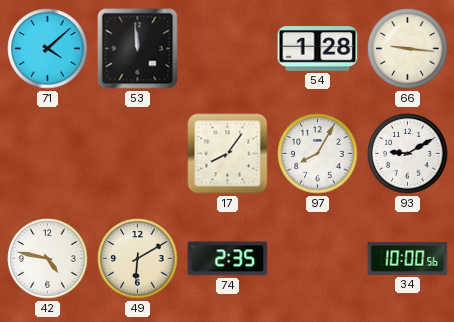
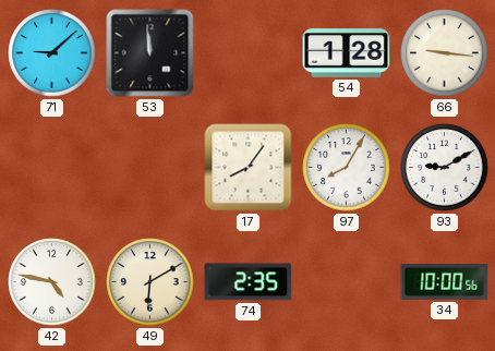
71: 4:08 -> 9:08
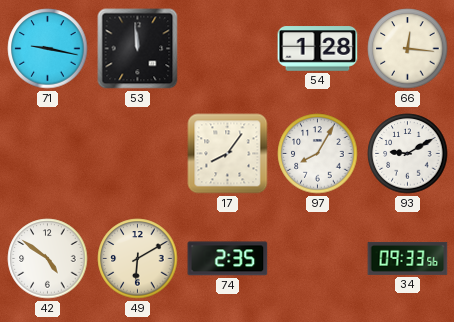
71: 9:08 -> 9:17
66: 9:16 -> 12:16
42: 4:47 -> 4:51
34: 10:00 -> 09:33
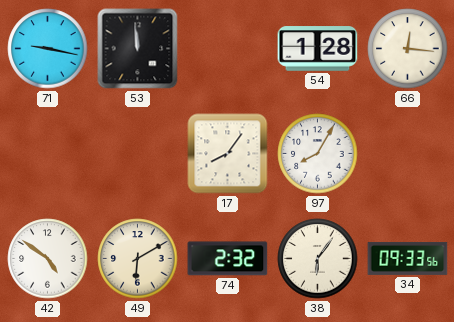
93: 9:10 -> none
74: 2:35 -> 2:32
38: none -> 6:06
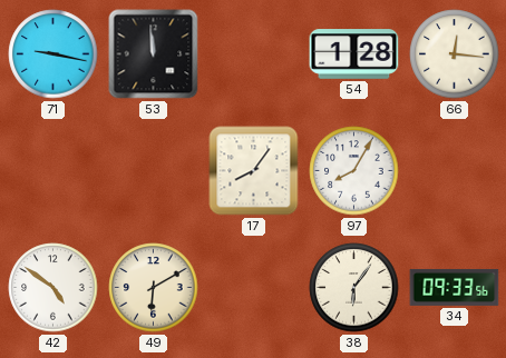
74: 2:32 -> none
